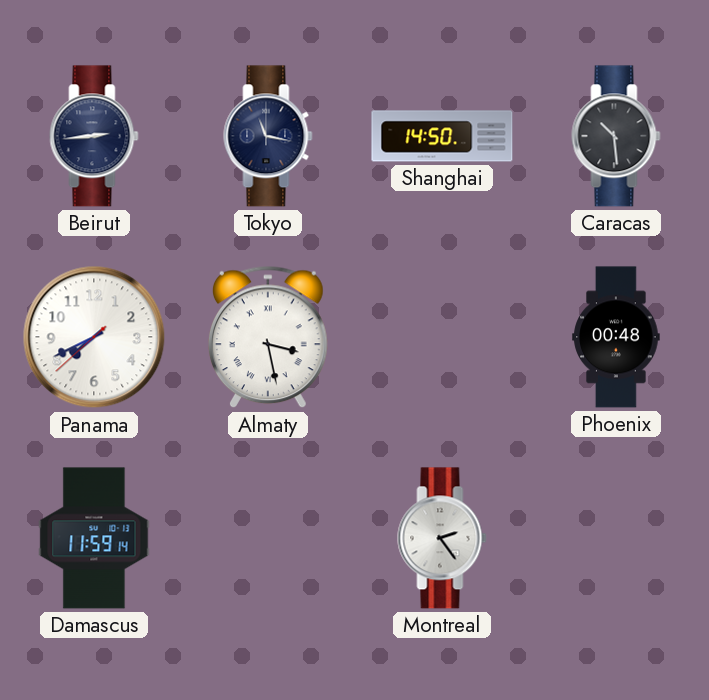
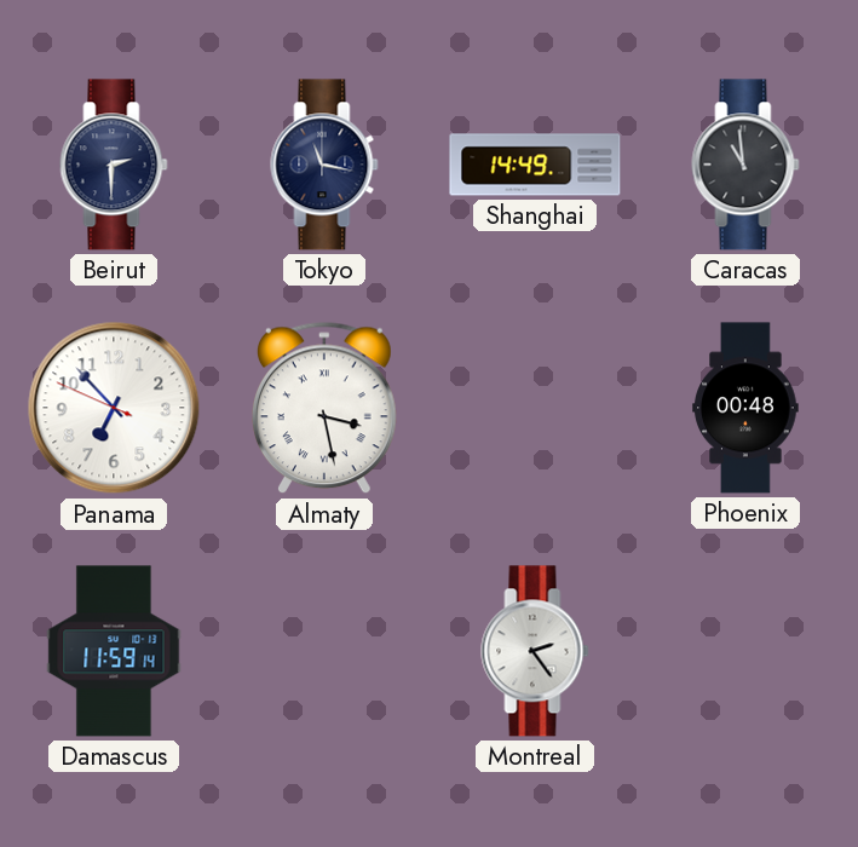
Beirut: 2:44 -> 2:30
Shanghai: 14:50 -> 14:49
Caracas: 10:29 -> 10:59
Panama: 7:40 -> 6:52
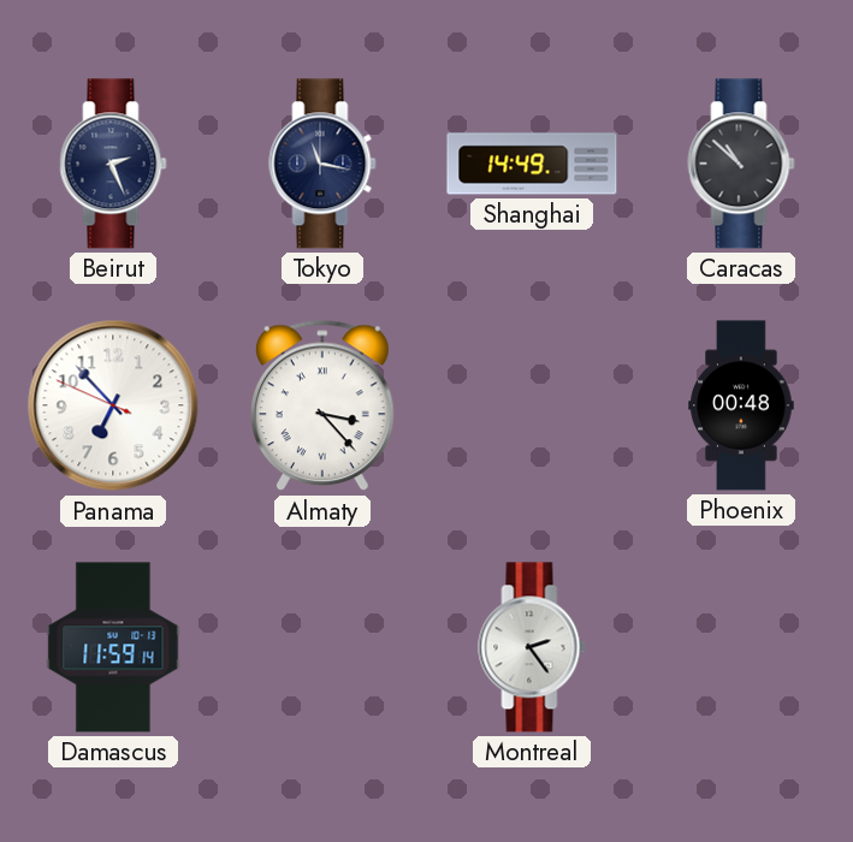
Beirut: 2:30 -> 2:26
Caracas: 10:59 -> 10:52
Almaty: 3:28 -> 3:23
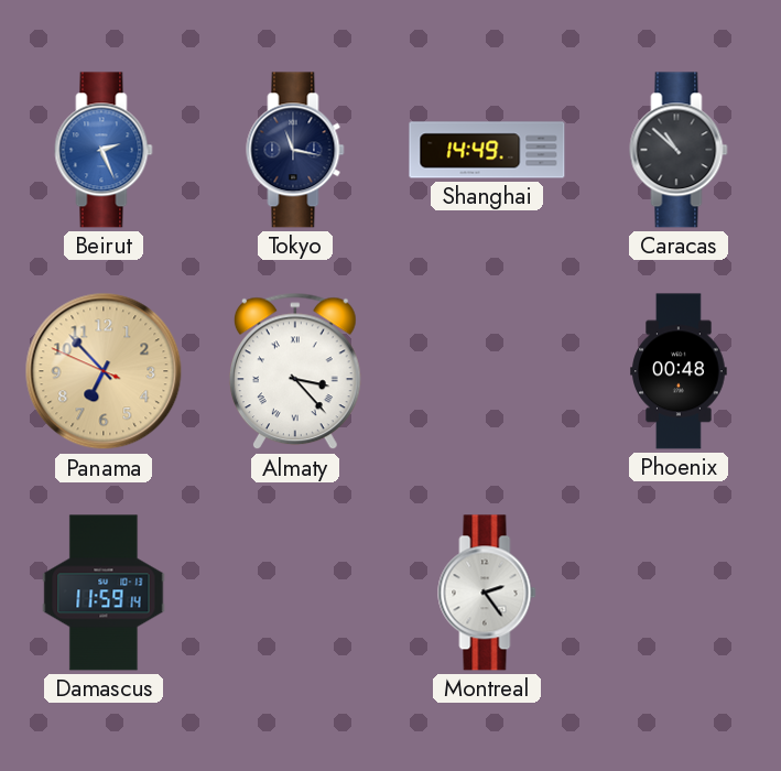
Beirut dial: navy -> blue
Panama dial: white -> champagne
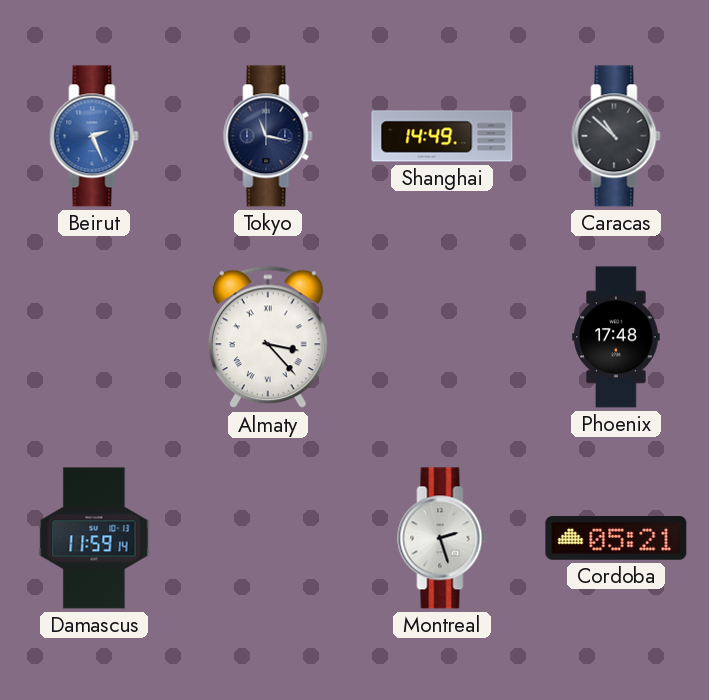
Panama: 6:52 -> none
Phoenix: 00:48 -> 17:48
Montreal: 2:24 -> 2:27
Cordoba: none -> 05:21
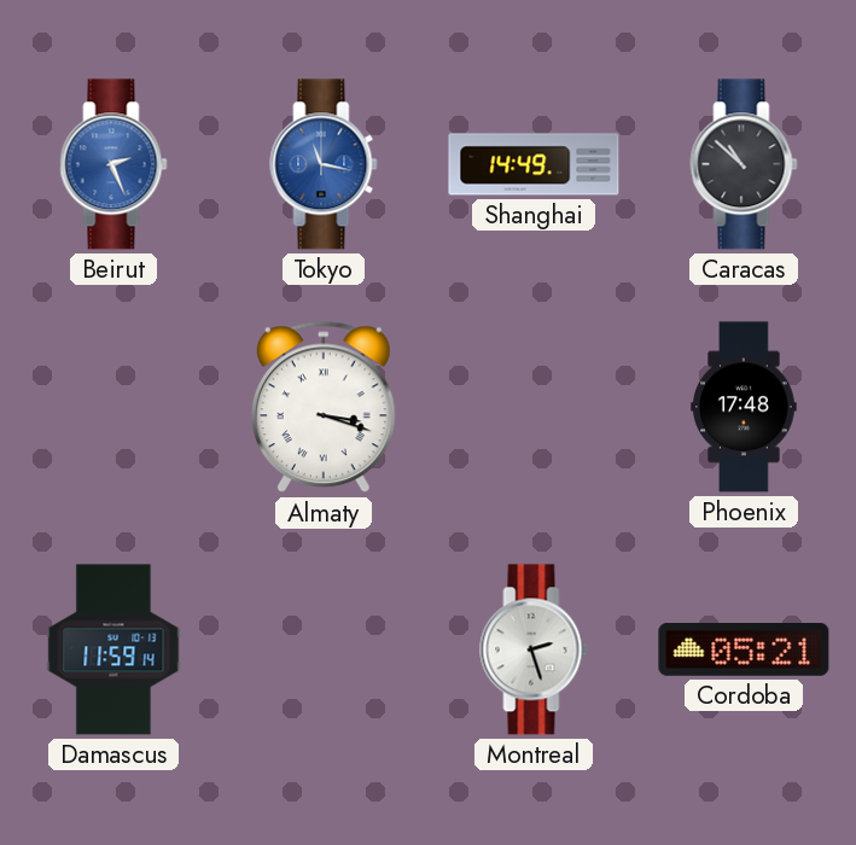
Tokyo dial: navy -> blue
Almaty: 3:23 -> 3:18
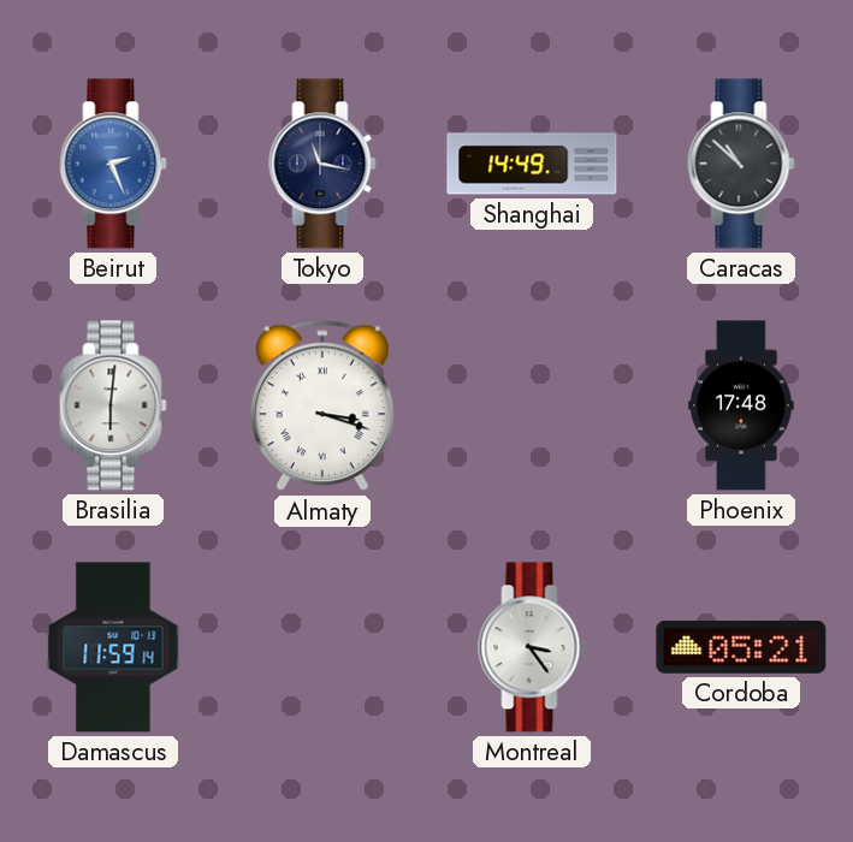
Tokyo dial: blue -> navy
Brasilia: none -> 6:01
Montreal: 2:27 -> 3:24
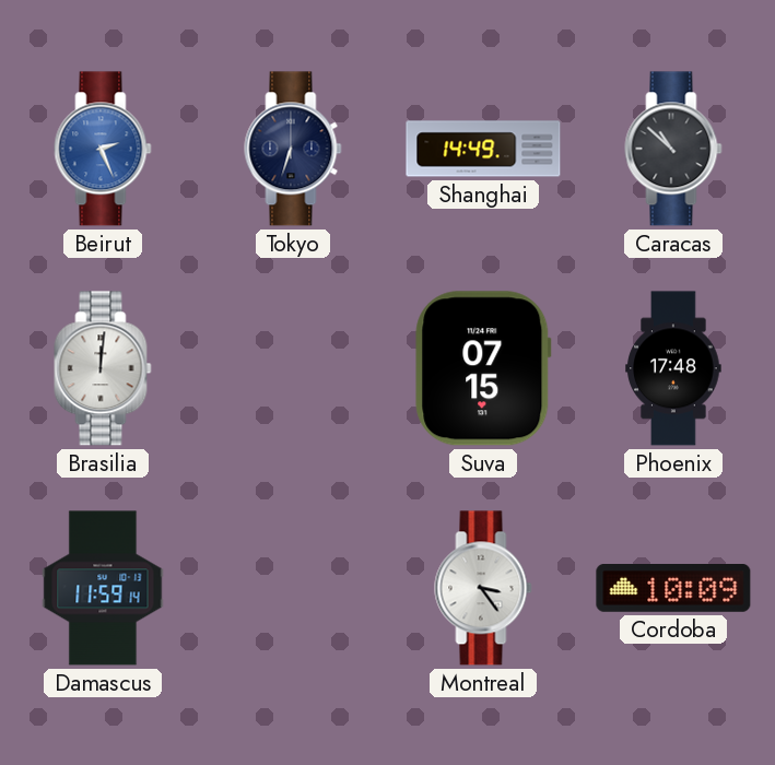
Tokyo: 11:17 -> 6:33
Brasilia: 6:01 -> 12:01
Almaty: 3:18 -> none
Suva: none -> 07:15
Cordoba: 05:21 -> 10:09
